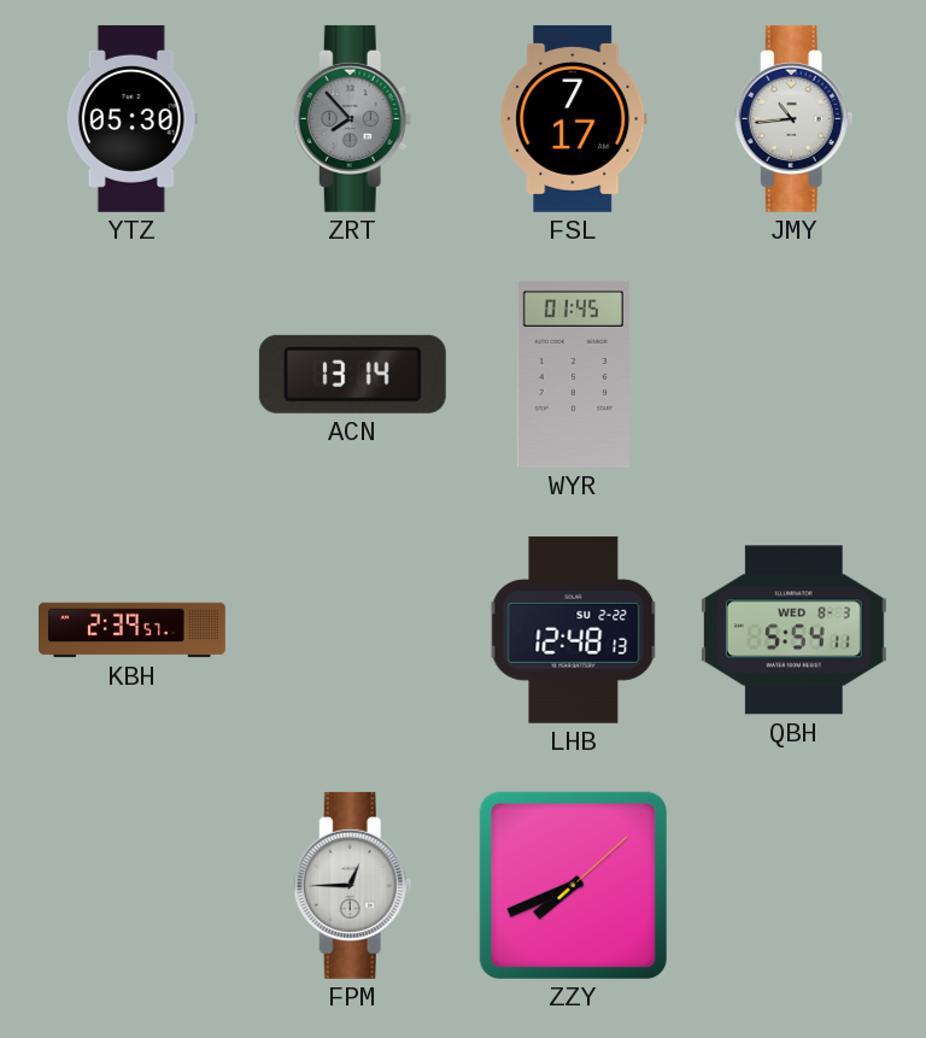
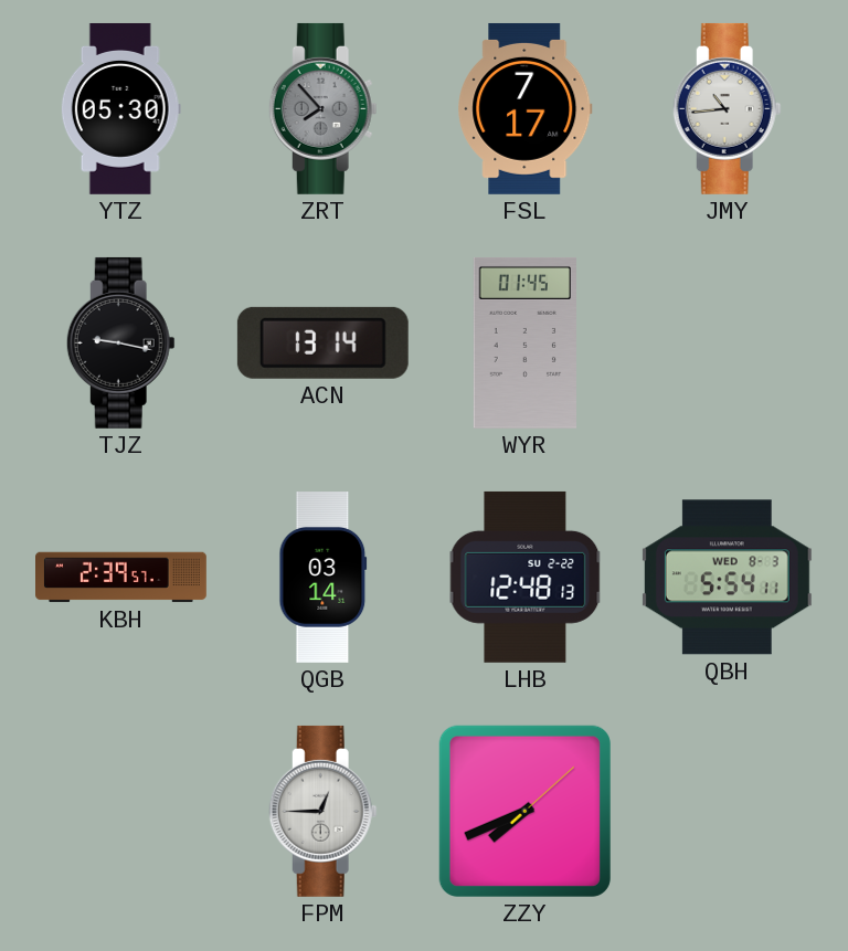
TJZ: none -> 9:17
QGB: none -> 03:14
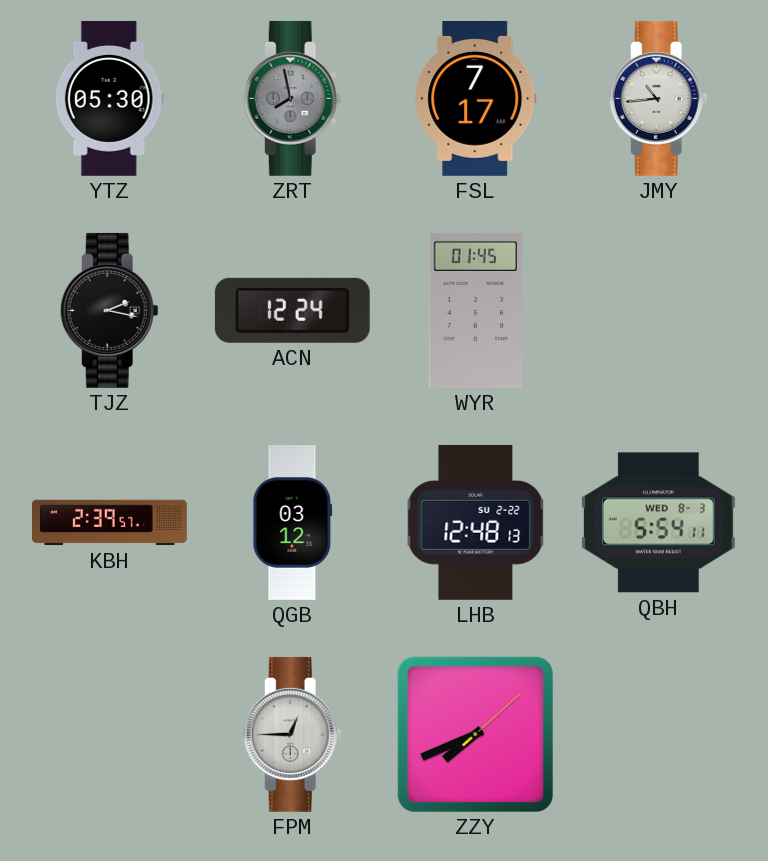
ZRT: 7:53 -> 7:58
TJZ: 9:17 -> 2:17
ACN: 13:14 -> 12:24
QGB: 03:14 -> 03:12
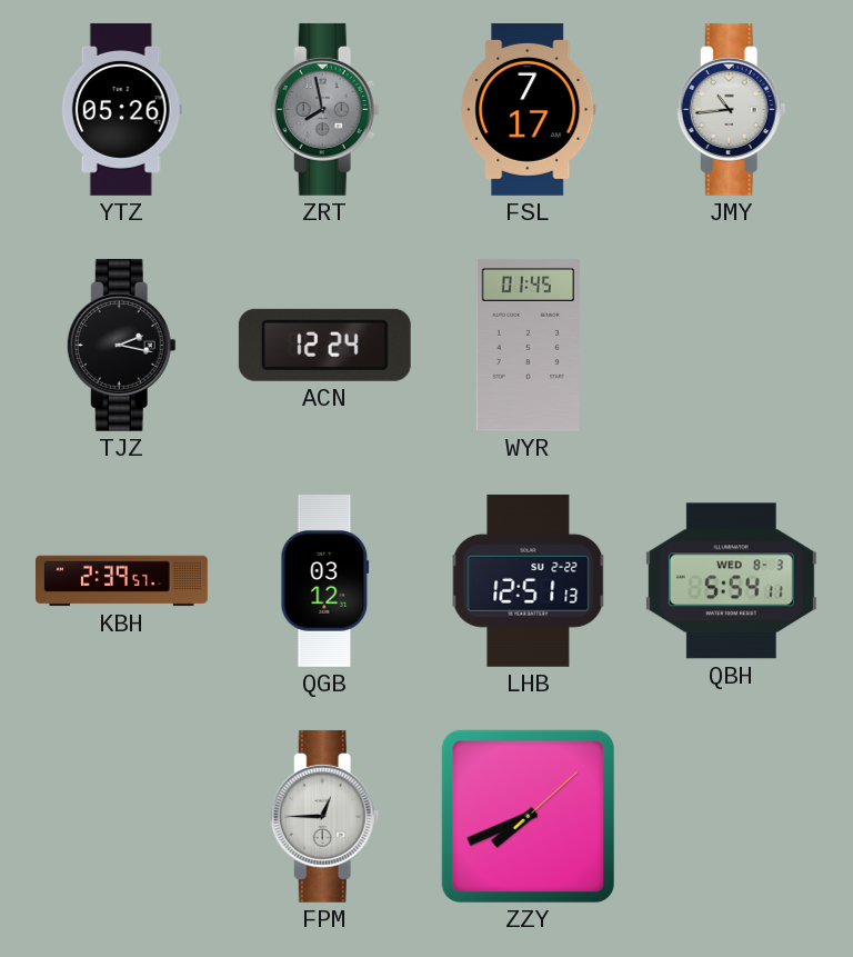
YTZ: 05:30 -> 05:26
LHB: 12:48 -> 12:51
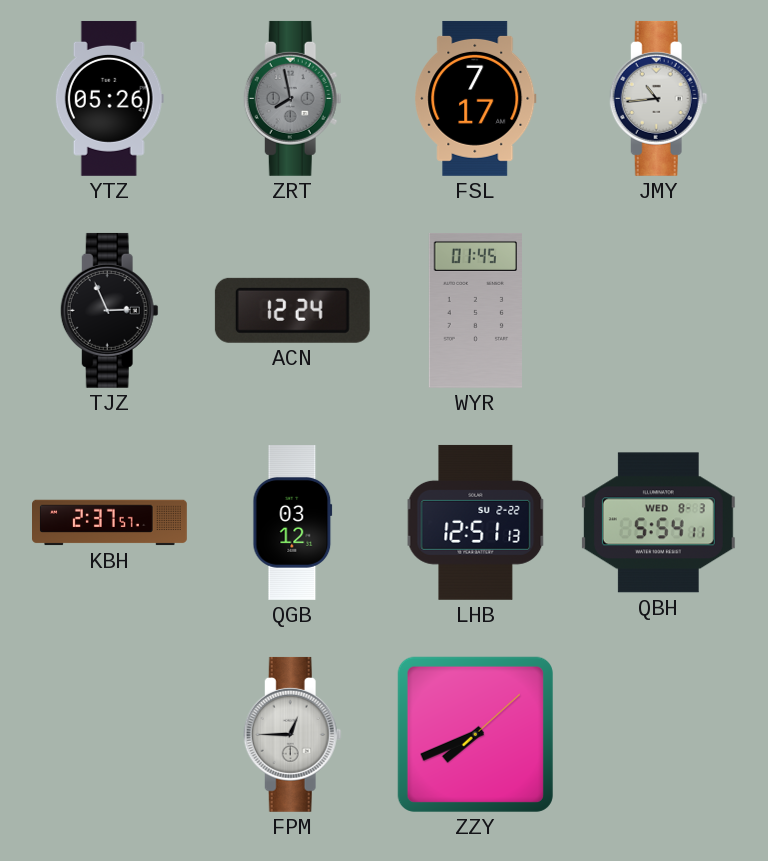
TJZ: 2:17 -> 2:56
KBH: 2:39 -> 2:37
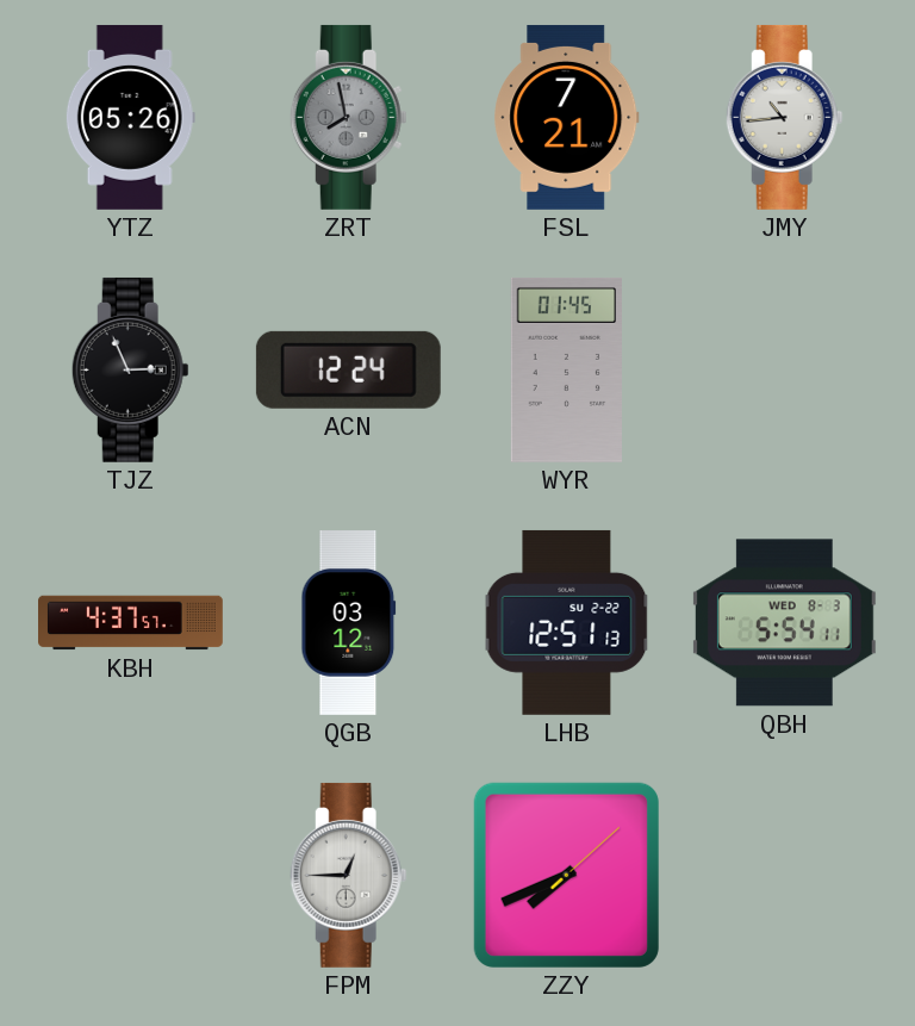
FSL: 7:17 -> 7:21
KBH: 2:37 -> 4:37
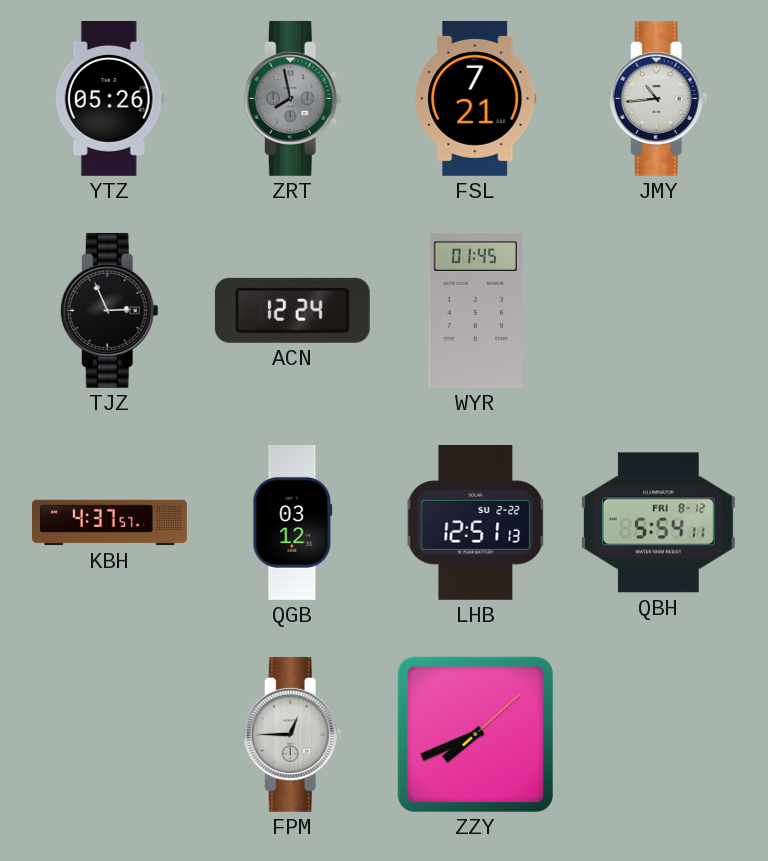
QBH date: WED 8-3 -> FRI 8-12
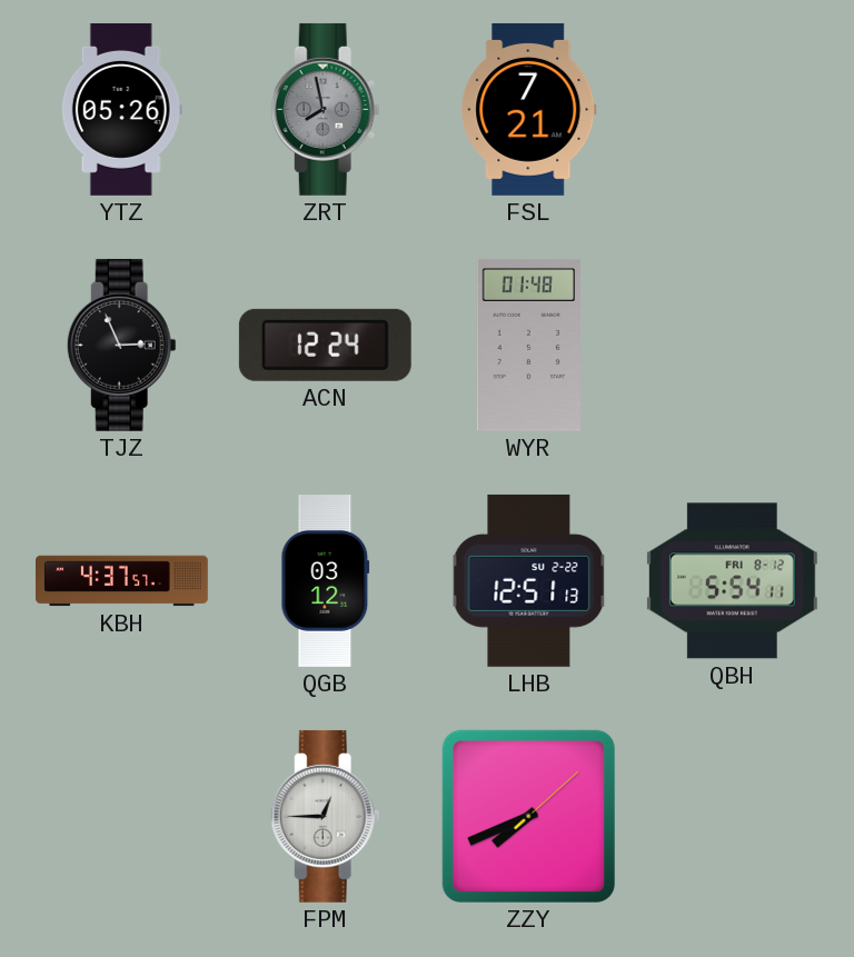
JMY: 10:44 -> none
WYR: 01:45 -> 01:48
